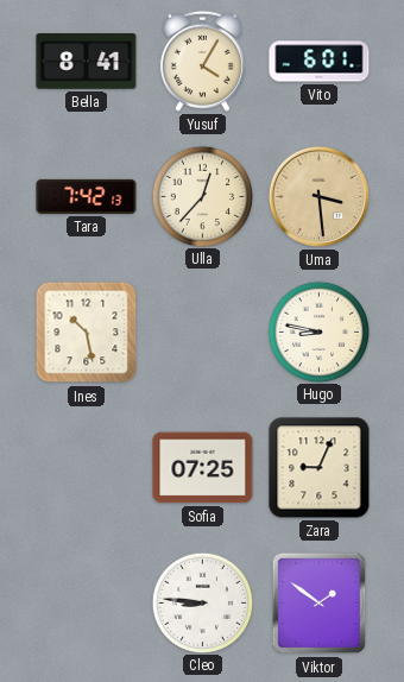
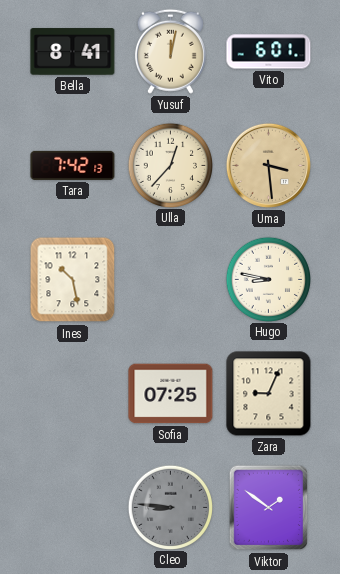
Yusuf: 4:05 -> 12:02
Cleo dial: white -> grey
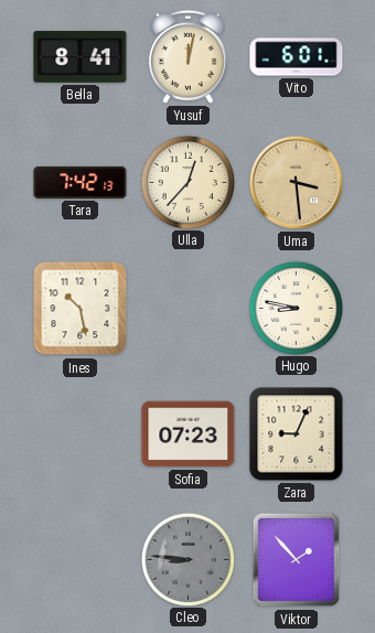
Sofia: 07:25 -> 07:23
Viktor: 1:51 -> 1:53
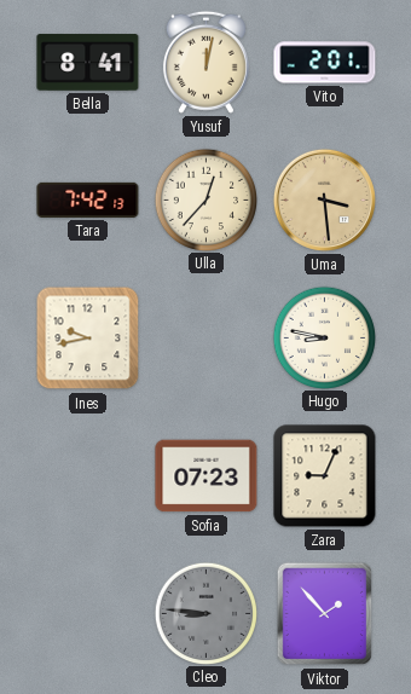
Vito: 6:01 -> 2:01
Ines: 10:28 -> 9:43
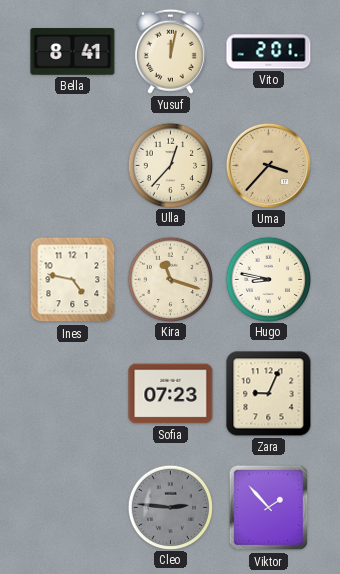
Tara: 7:42 -> none
Uma: 3:29 -> 3:37
Ines: 9:43 -> 4:47
Kira: none -> 11:18
Cleo: 8:46 -> 2:46
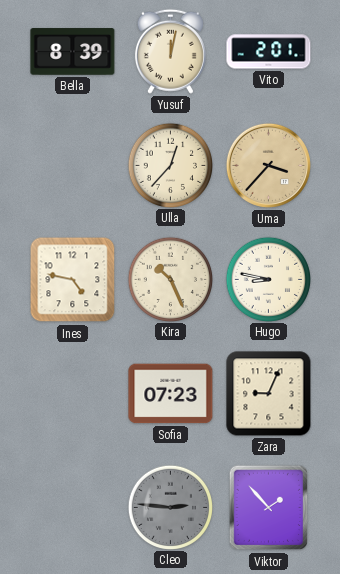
Bella: 8:41 -> 8:39
Kira: 11:18 -> 10:26
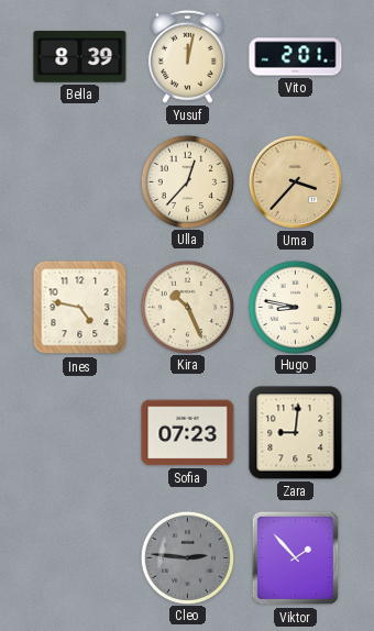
Zara: 9:04 -> 9:01
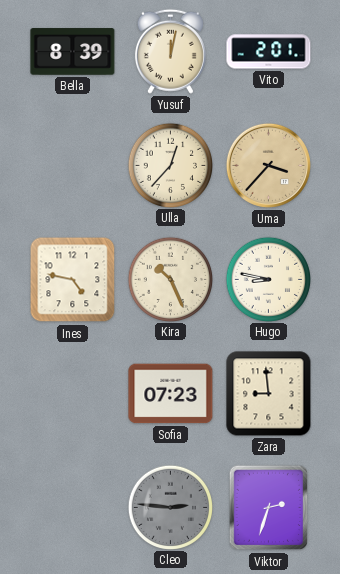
Zara: 9:01 -> 8:59
Viktor: 1:53 -> 2:33
